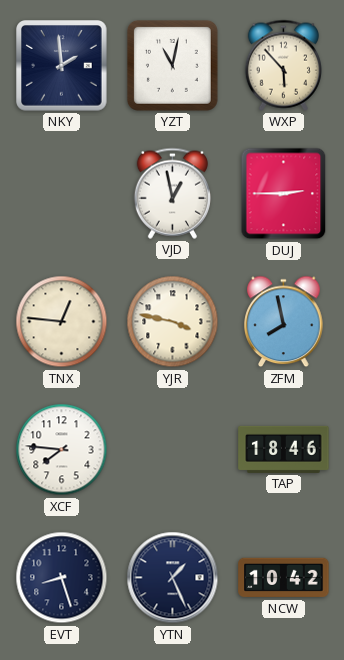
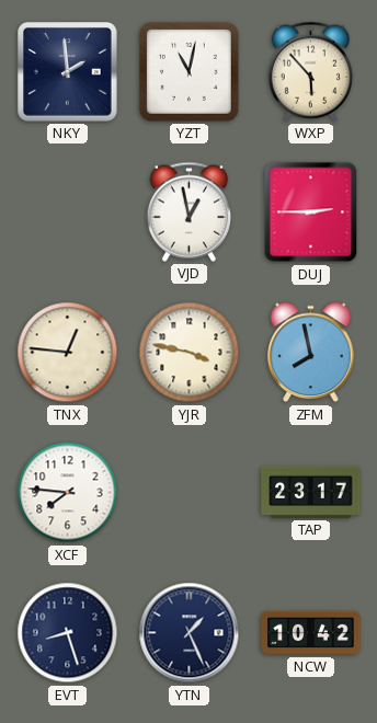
TAP: 18:46 -> 23:17
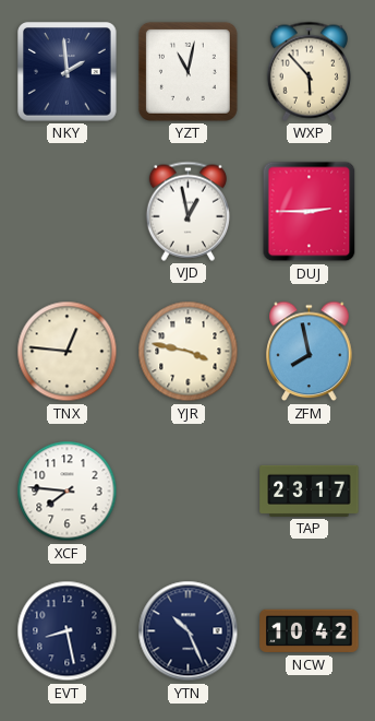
EVT: 8:27 -> 8:28
YTN: 1:26 -> 10:26
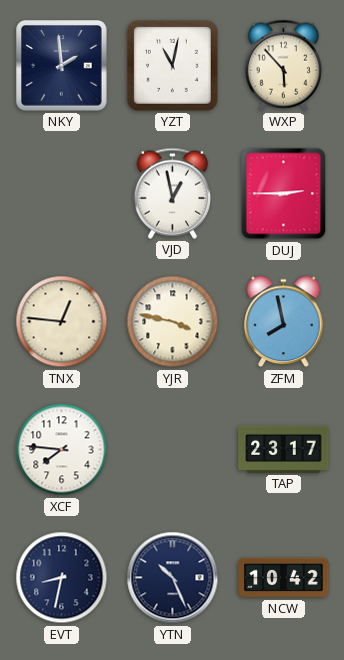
EVT: 8:28 -> 8:32
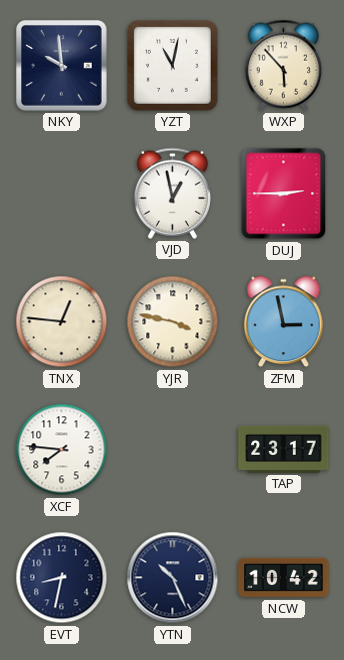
NKY: 1:59 -> 9:59
ZFM: 7:58 -> 2:58
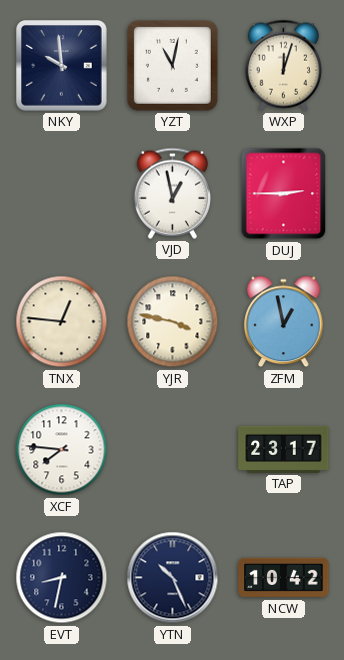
WXP: 5:53 -> 12:03
ZFM: 2:58 -> 12:58
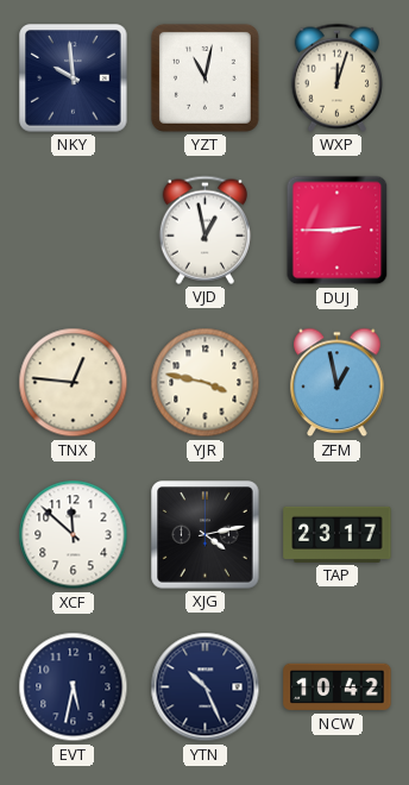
XCF: 7:46 -> 11:52
XJG: none -> 4:13
EVT: 8:32 -> 5:32
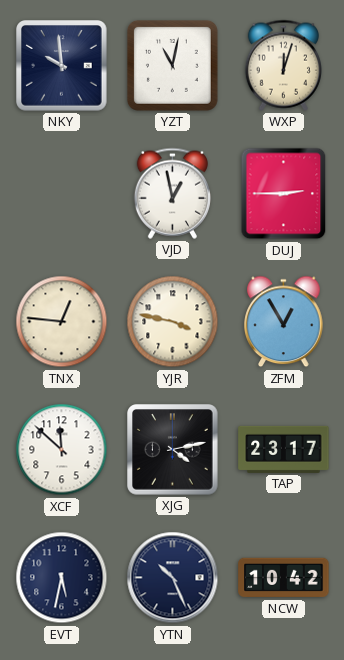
ZFM: 12:58 -> 12:55
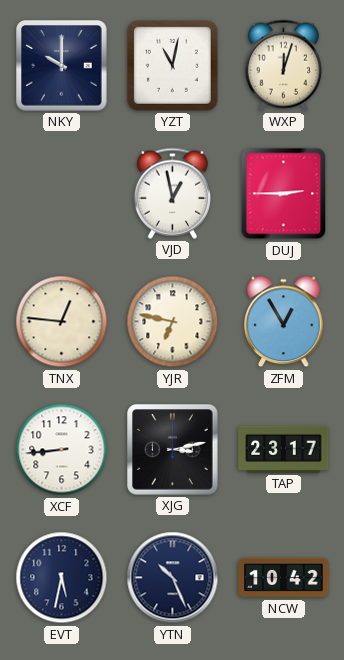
NKY: 9:59 -> 10:00
YJR: 3:47 -> 6:47
XCF: 11:52 -> 8:44
XJG: 4:13 -> 3:13
